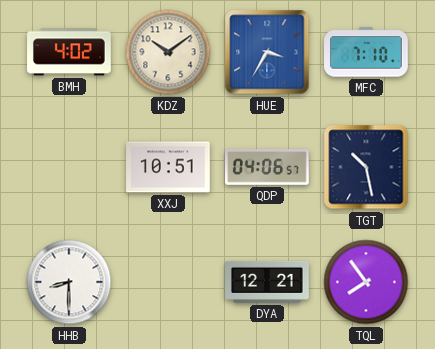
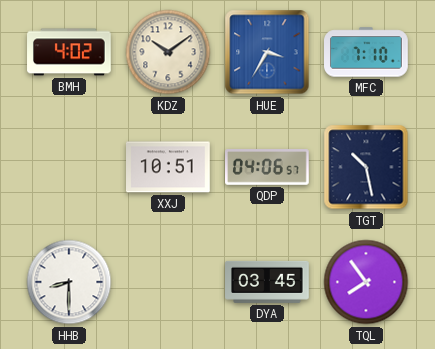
DYA: 12:21 -> 03:45
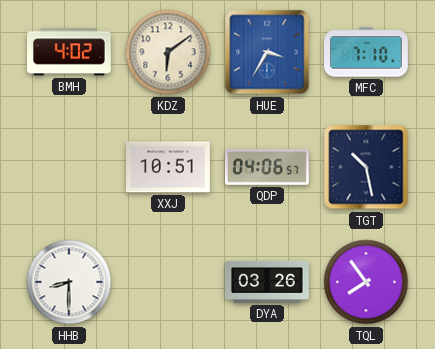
KDZ: 10:09 -> 6:09
DYA: 03:45 -> 03:26
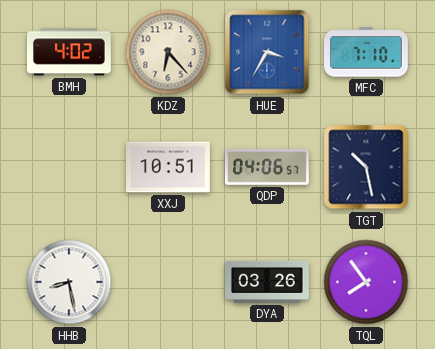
KDZ: 6:09 -> 6:23
HHB: 8:30 -> 8:28
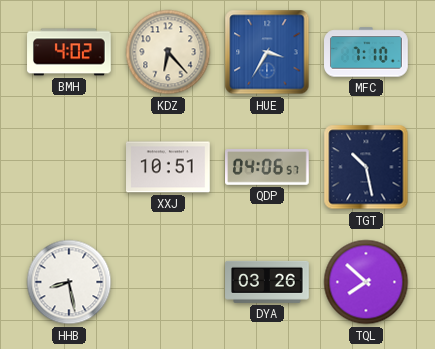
TQL: 7:54 -> 7:52
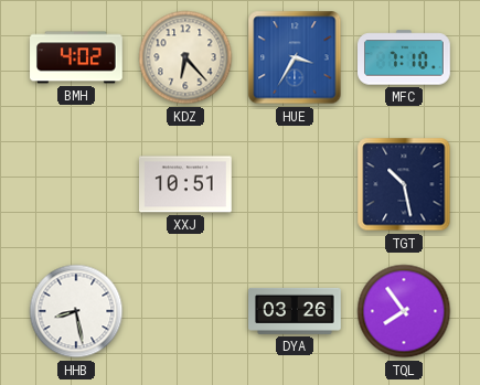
QDP: 04:06 -> none
TQL: 7:52 -> 7:54
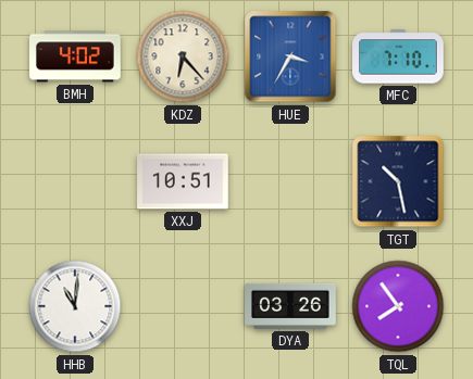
HHB: 8:28 -> 11:01
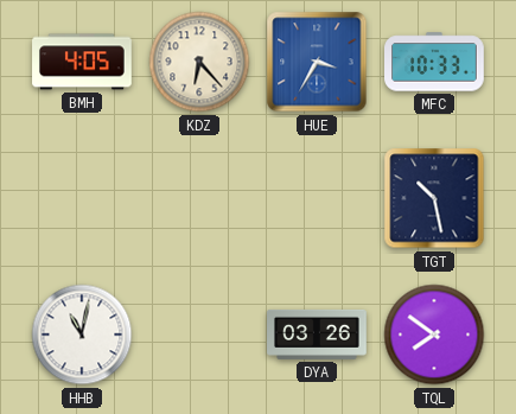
BMH: 4:02 -> 4:05
MFC: 7:10 -> 10:33
XXJ: 10:51 -> none
HHB: 11:01 -> 11:02
TQL: 7:54 -> 7:51
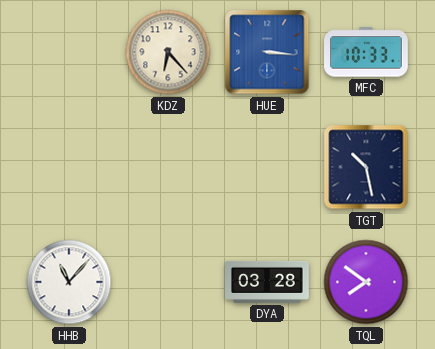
BMH: 4:05 -> none
HUE: 3:35 -> 3:16
HHB: 11:02 -> 11:07
DYA: 03:26 -> 03:28
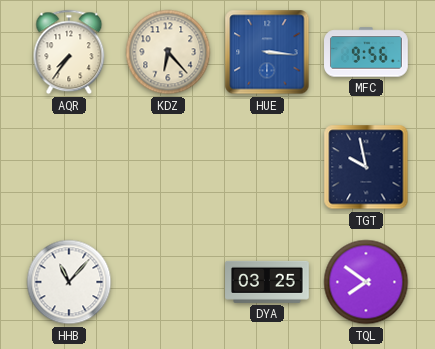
AQR: none -> 7:36
MFC: 10:33 -> 9:56
TGT: 10:28 -> 9:58
DYA: 03:28 -> 03:25
